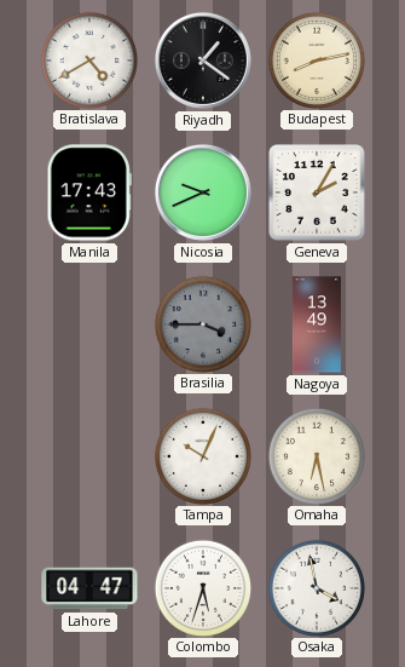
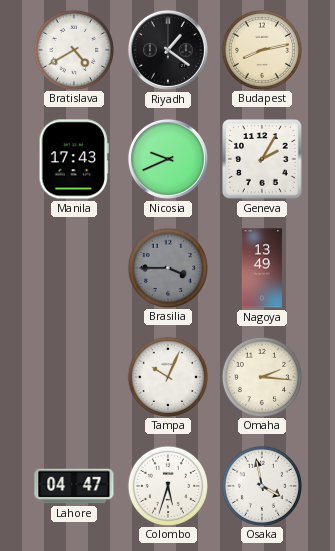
Omaha: 6:28 -> 2:16
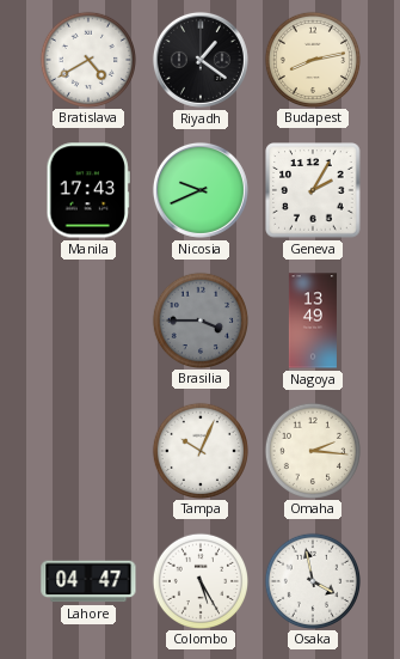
Colombo: 5:33 -> 5:25
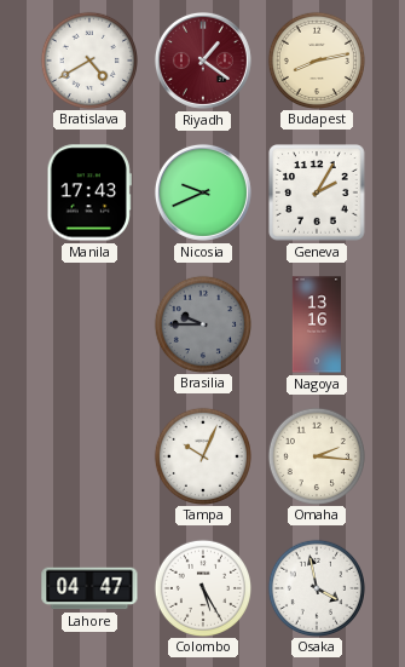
Riyadh dial: black -> burgundy
Brasilia: 3:45 -> 9:45
Nagoya: 13:49 -> 13:16
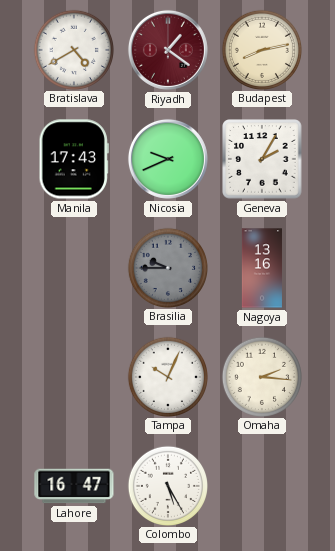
Lahore: 04:47 -> 16:47
Osaka: 3:58 -> none
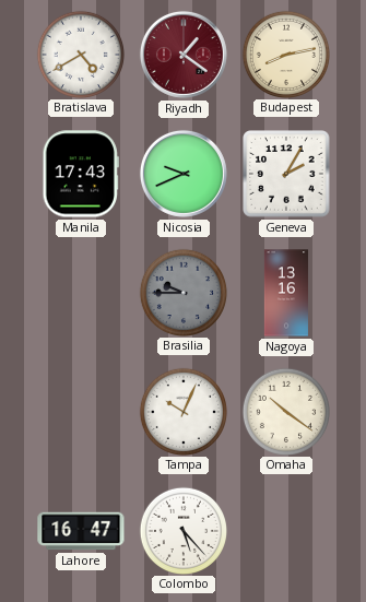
Omaha: 2:16 -> 10:21
Colombo: 5:25 -> 5:23
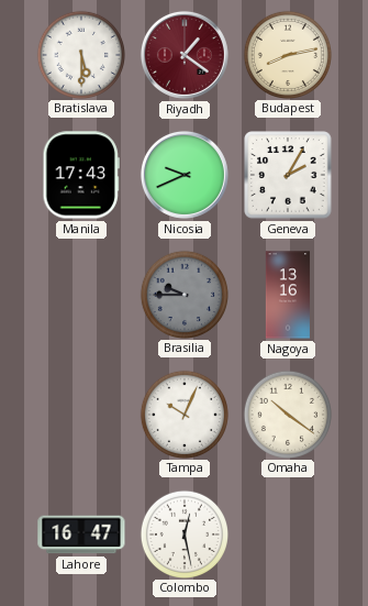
Bratislava: 4:40 -> 5:30
Colombo: 5:23 -> 12:28
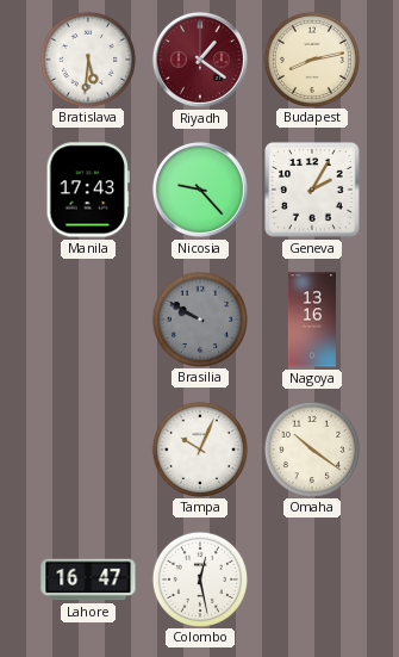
Bratislava: 5:30 -> 5:31
Nicosia: 9:41 -> 9:23
Brasilia: 9:45 -> 9:50
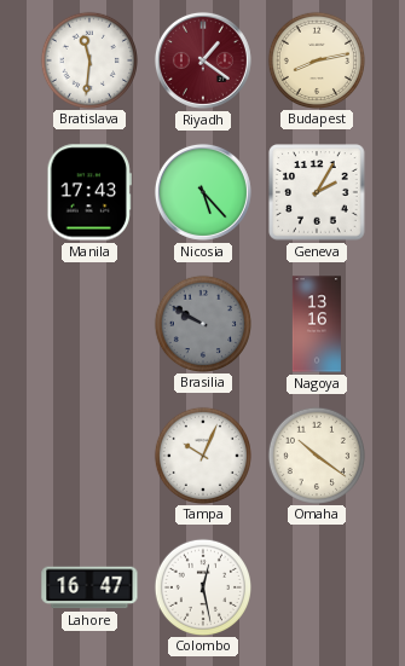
Bratislava: 5:31 -> 11:31
Nicosia: 9:23 -> 5:23
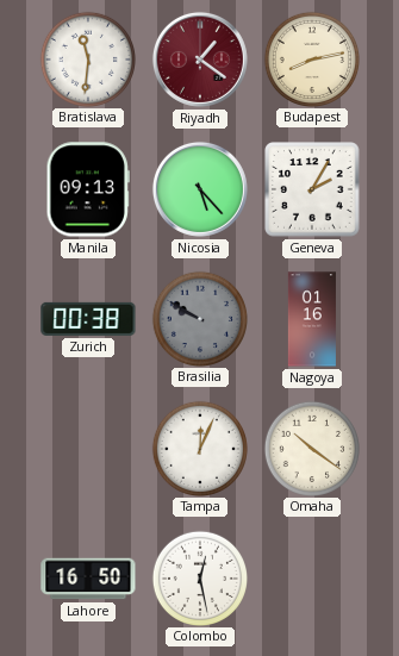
Manila: 17:43 -> 09:13
Zurich: none -> 00:38
Nagoya: 13:16 -> 01:16
Tampa: 10:04 -> 12:04
Lahore: 16:47 -> 16:50
